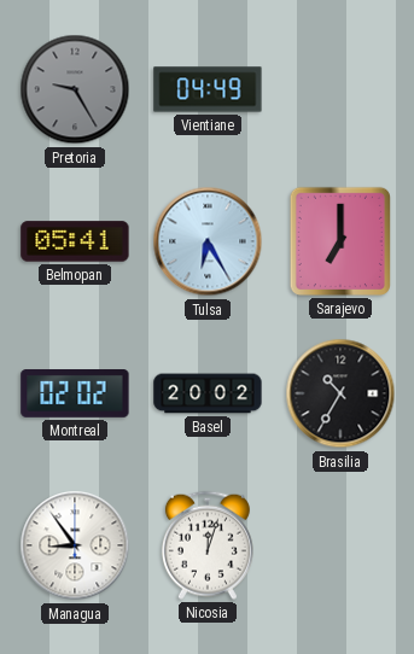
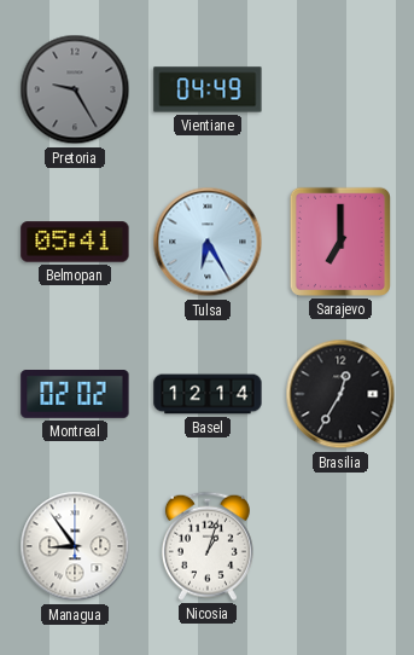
Basel: 20:02 -> 12:14
Brasilia: 10:35 -> 12:35
Nicosia: 12:03 -> 1:03
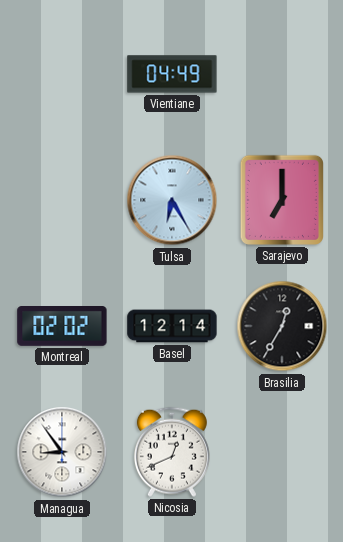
Pretoria: 9:25 -> none
Belmopan: 05:41 -> none
Nicosia: 1:03 -> 12:41
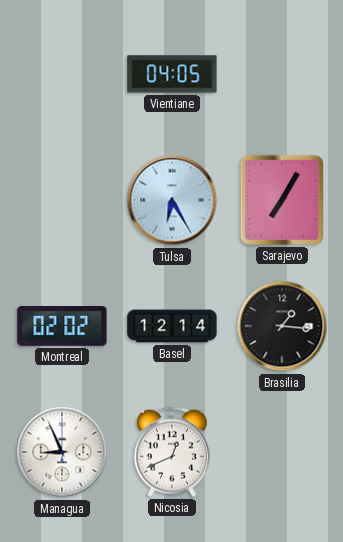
Vientiane: 04:49 -> 04:05
Sarajevo: 7:00 -> 7:05
Brasilia: 12:35 -> 1:16
Managua: 8:54 -> 8:56
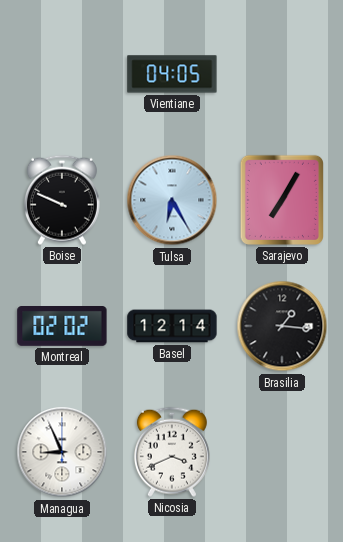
Boise: none -> 9:49
Nicosia: 12:41 -> 3:41
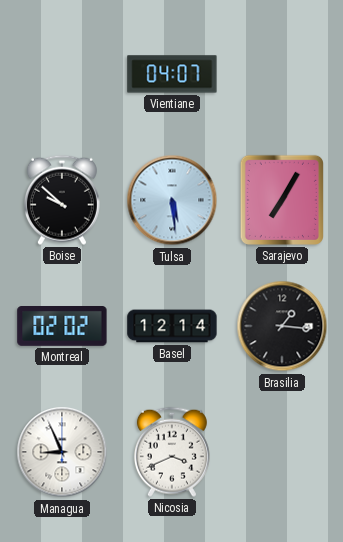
Vientiane: 04:05 -> 04:07
Boise: 9:49 -> 9:52
Tulsa: 6:25 -> 5:29
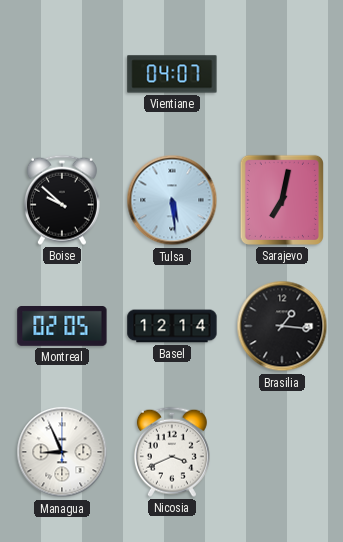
Sarajevo: 7:05 -> 7:02
Montreal: 02:02 -> 02:05
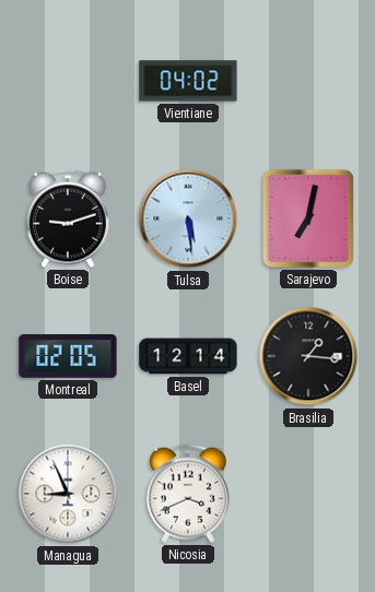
Vientiane: 04:07 -> 04:02
Boise: 9:52 -> 9:12
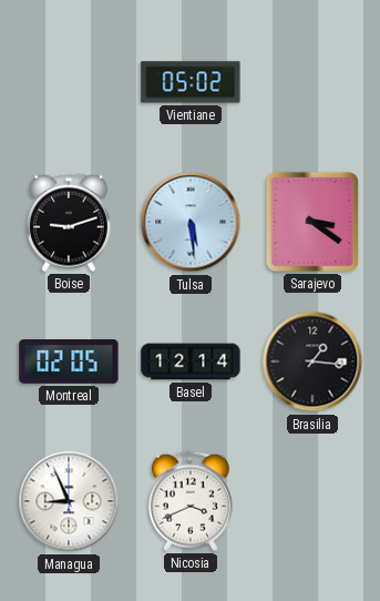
Vientiane: 04:02 -> 05:02
Sarajevo: 7:02 -> 3:21
